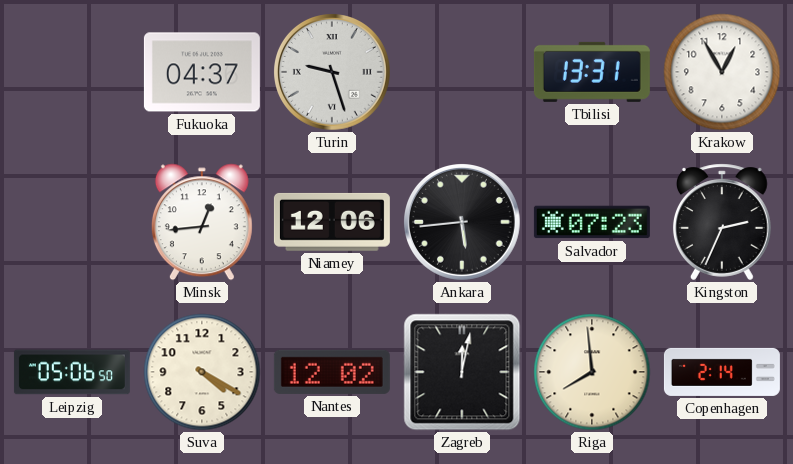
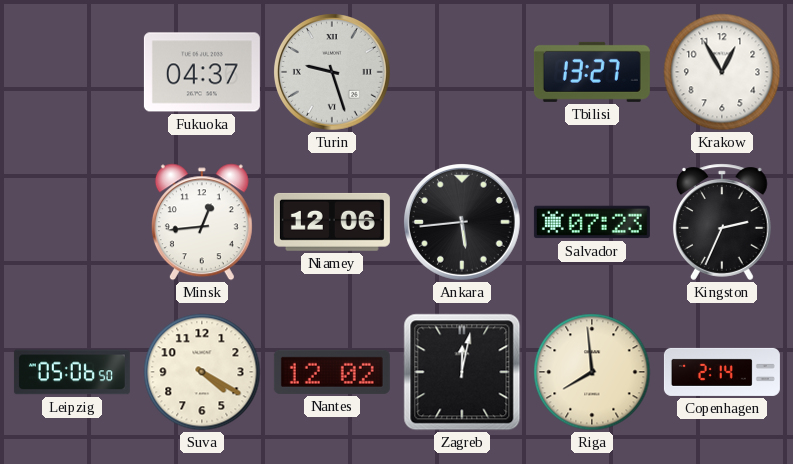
Tbilisi: 13:31 -> 13:27
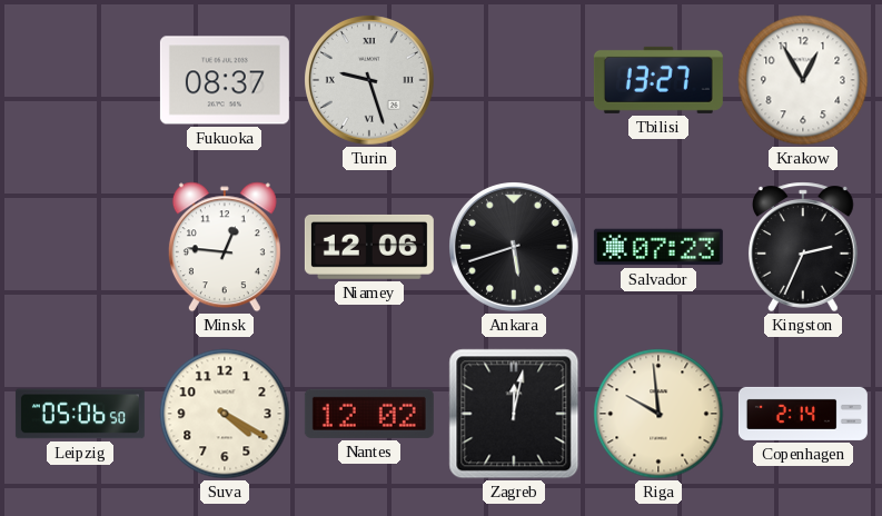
Fukuoka: 04:37 -> 08:37
Minsk: 12:44 -> 12:46
Ankara: 5:44 -> 5:42
Riga: 7:59 -> 9:59
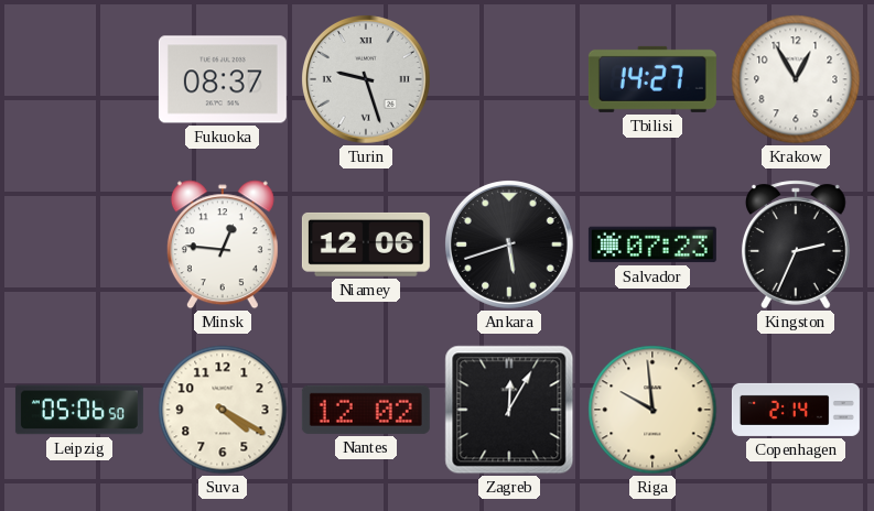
Tbilisi: 13:27 -> 14:27
Zagreb: 12:02 -> 12:05
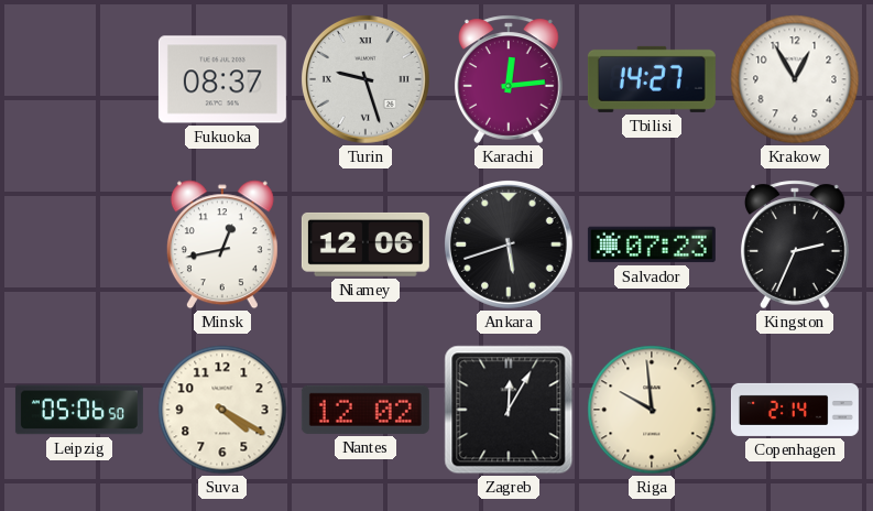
Karachi: none -> 12:14
Minsk: 12:46 -> 12:43
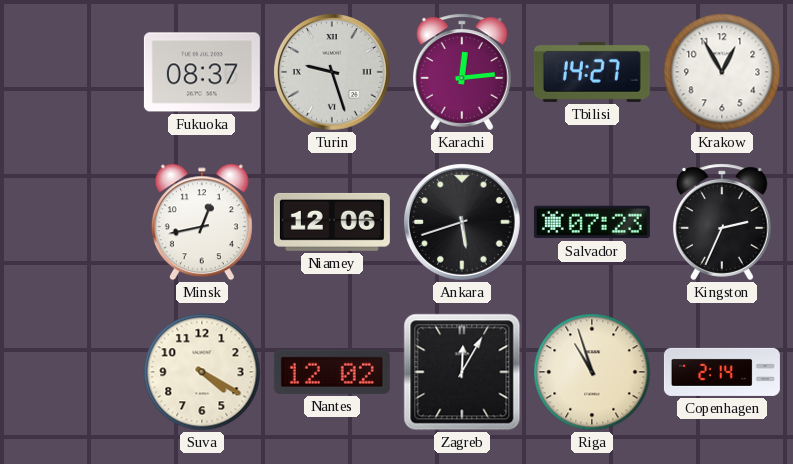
Leipzig: 05:06 -> none
Riga: 9:59 -> 10:57
